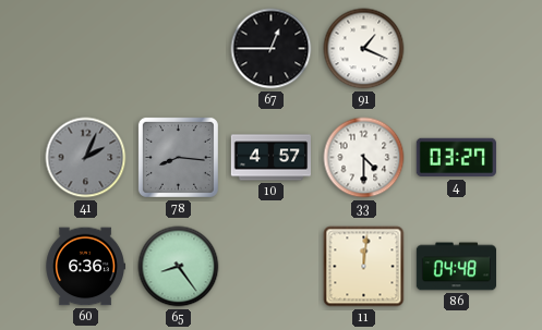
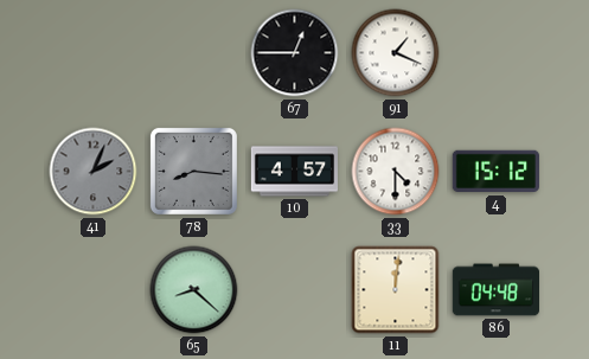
4: 03:27 -> 15:12
60: 6:36 -> none
65: 8:24 -> 8:22
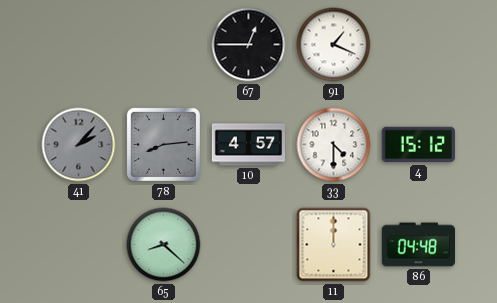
41: 2:04 -> 2:07
78: 8:16 -> 8:14
11: 12:01 -> 12:00
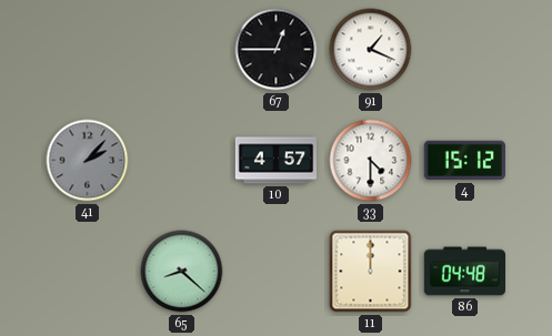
78: 8:14 -> none
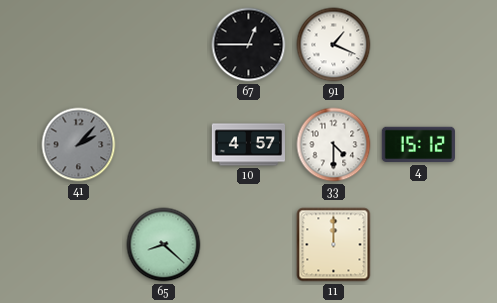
86: 04:48 -> none
